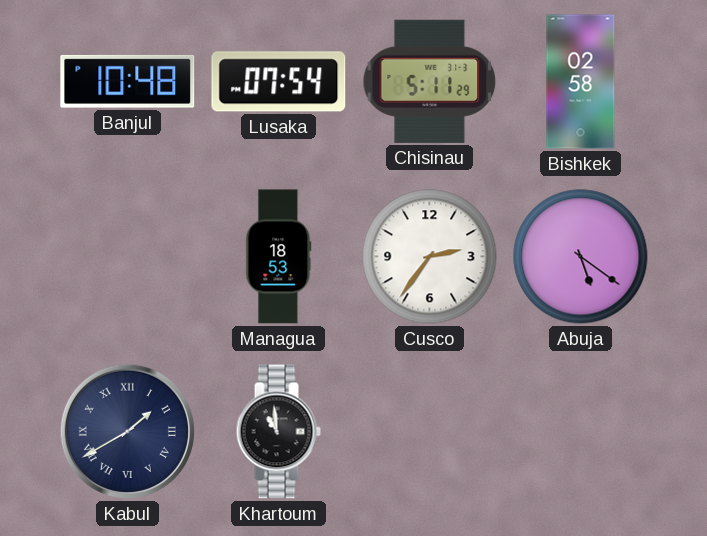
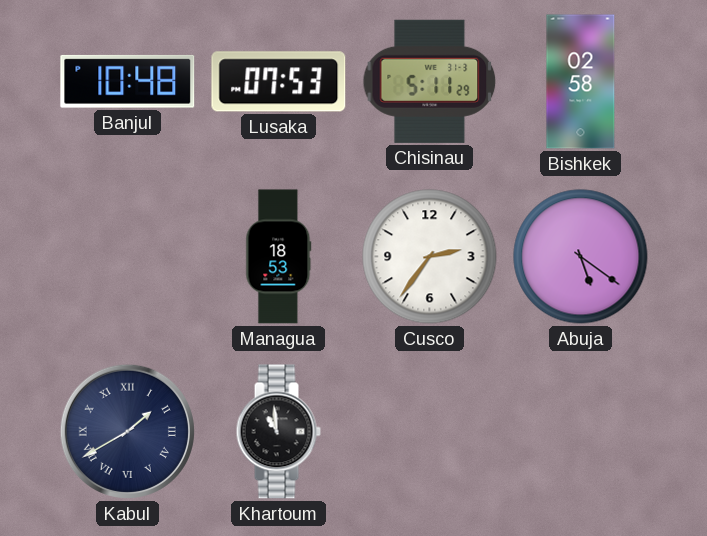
Lusaka: 07:54 -> 07:53
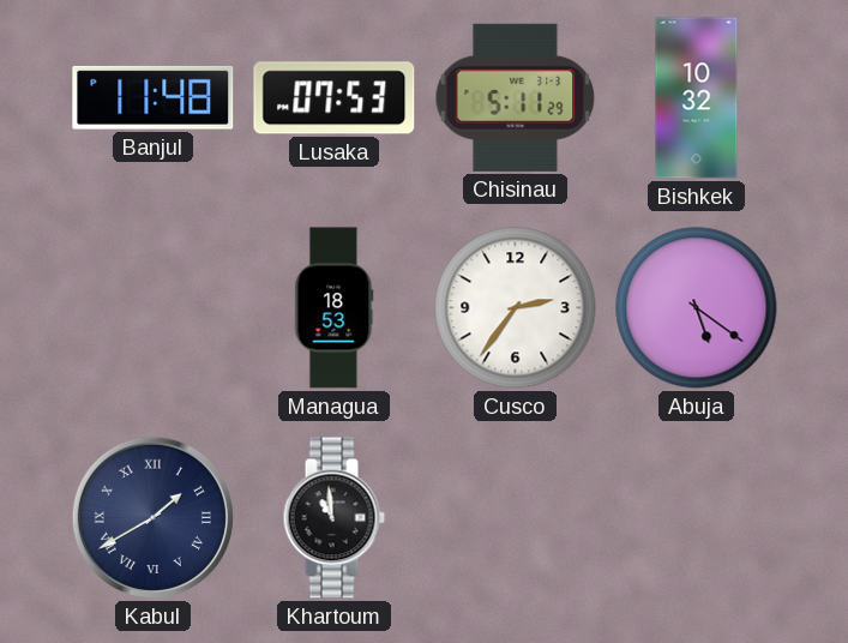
Banjul: 10:48 -> 11:48
Bishkek: 02:58 -> 10:32
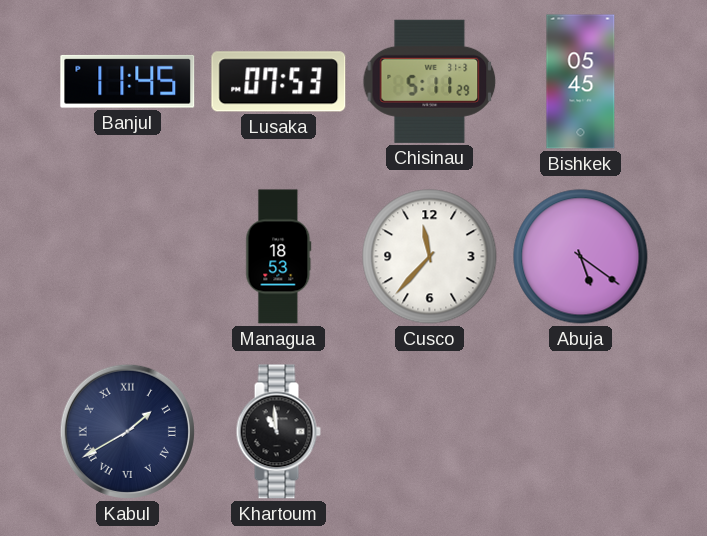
Banjul: 11:48 -> 11:45
Bishkek: 10:32 -> 05:45
Cusco: 2:36 -> 11:37
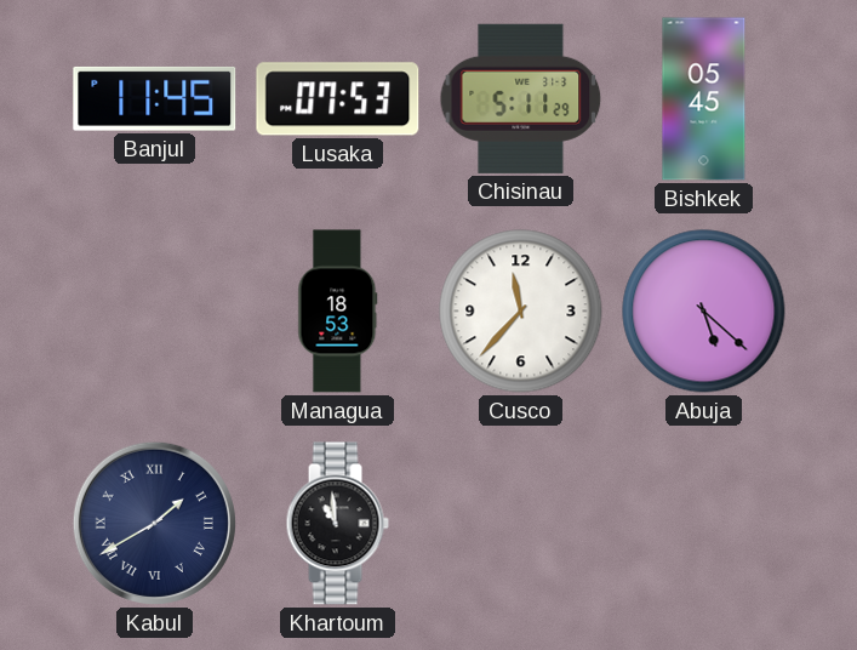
Abuja: 5:21 -> 5:22
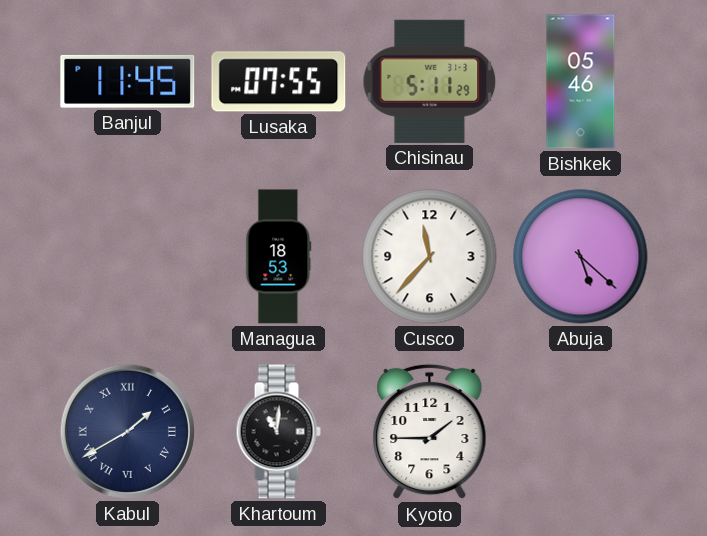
Lusaka: 07:53 -> 07:55
Bishkek: 05:45 -> 05:46
Khartoum: 10:59 -> 11:01
Kyoto: none -> 1:45
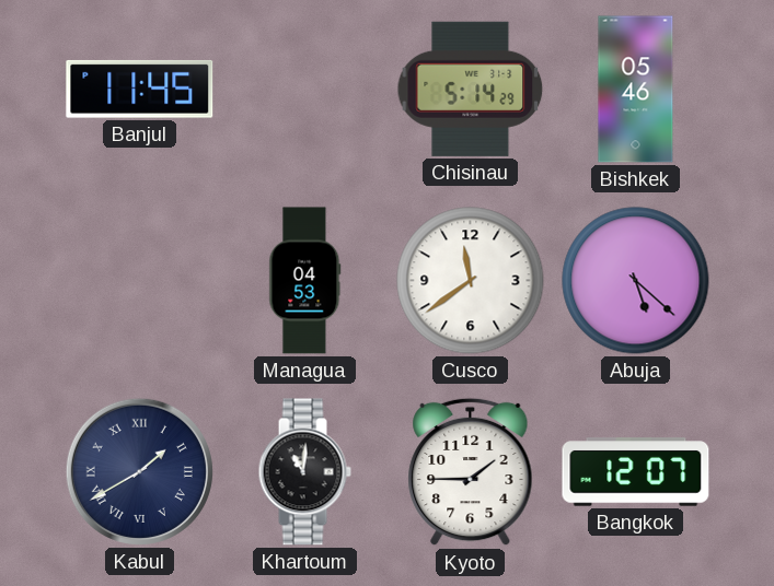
Lusaka: 07:55 -> none
Chisinau: 5:11 -> 5:14
Managua: 18:53 -> 04:53
Cusco: 11:37 -> 11:39
Bangkok: none -> 12:07
